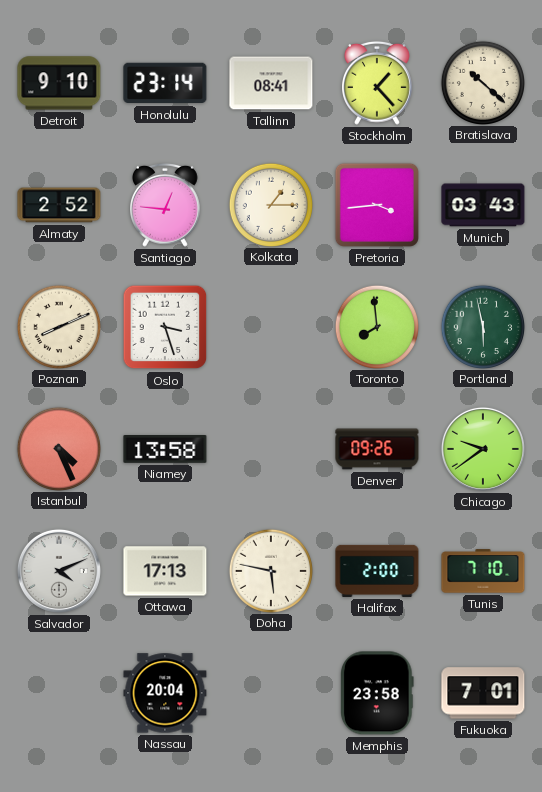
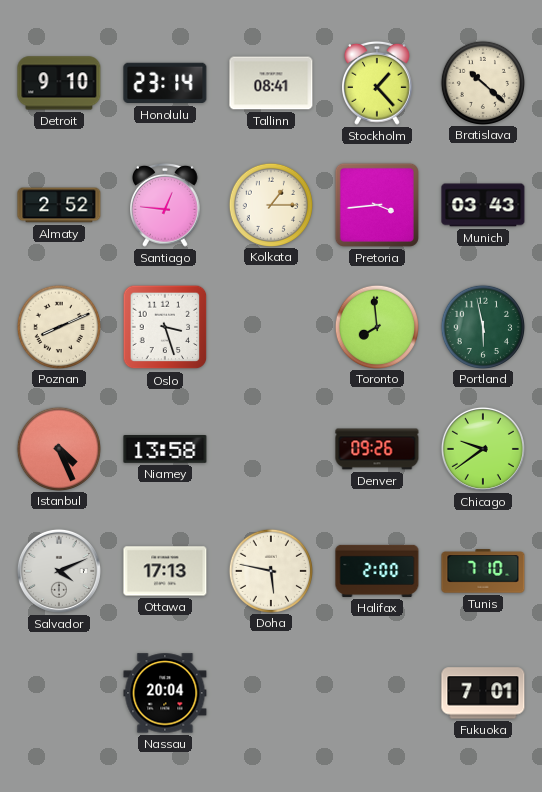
Memphis: 23:58 -> none
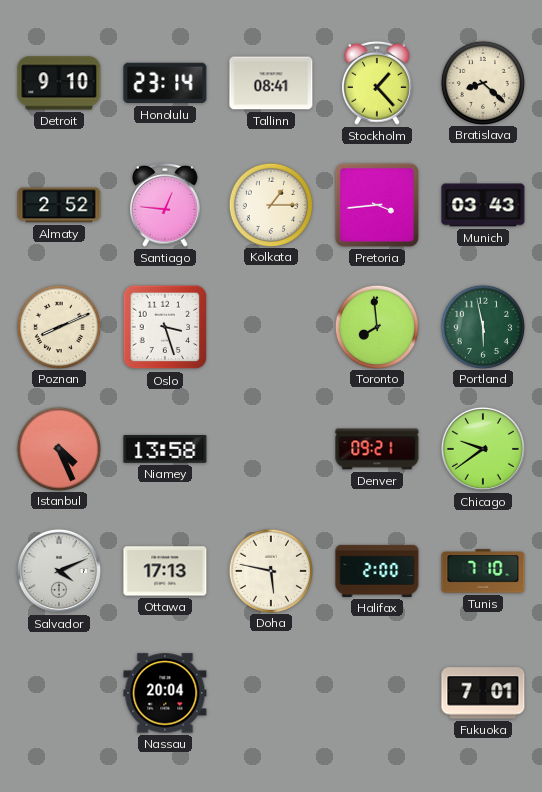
Bratislava: 10:22 -> 8:22
Denver: 09:26 -> 09:21
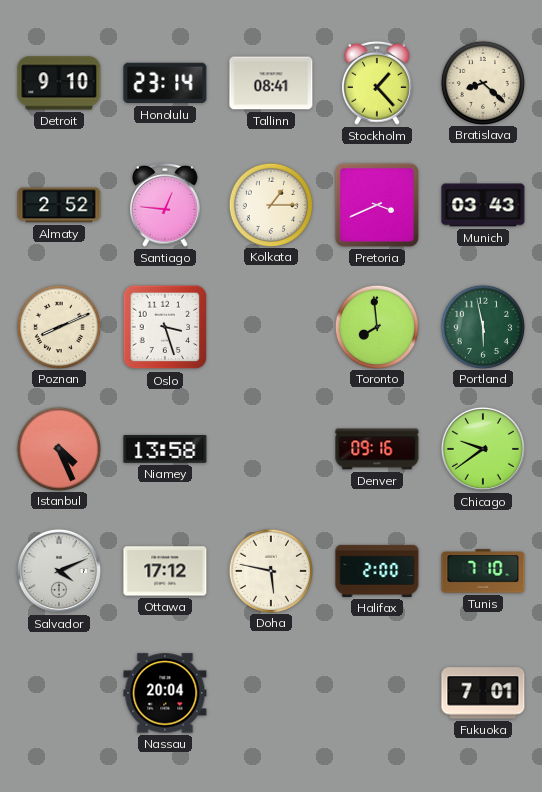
Pretoria: 3:44 -> 3:41
Denver: 09:21 -> 09:16
Ottawa: 17:13 -> 17:12
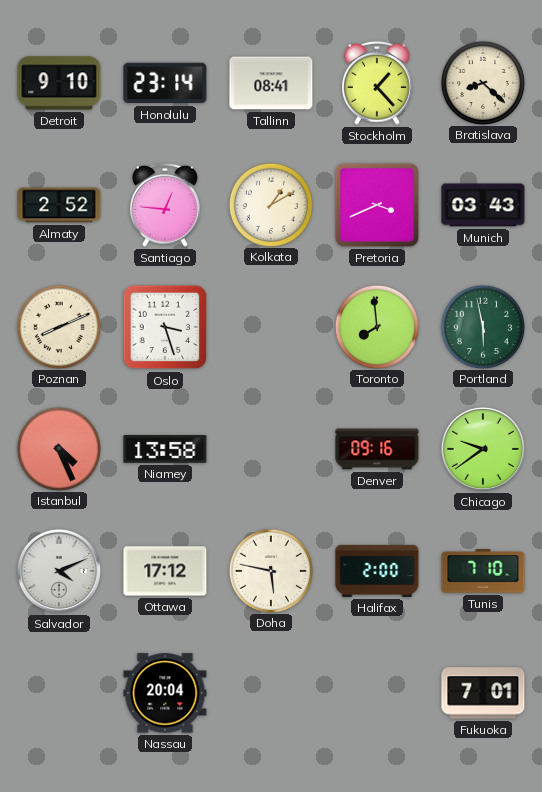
Kolkata: 1:15 -> 1:10
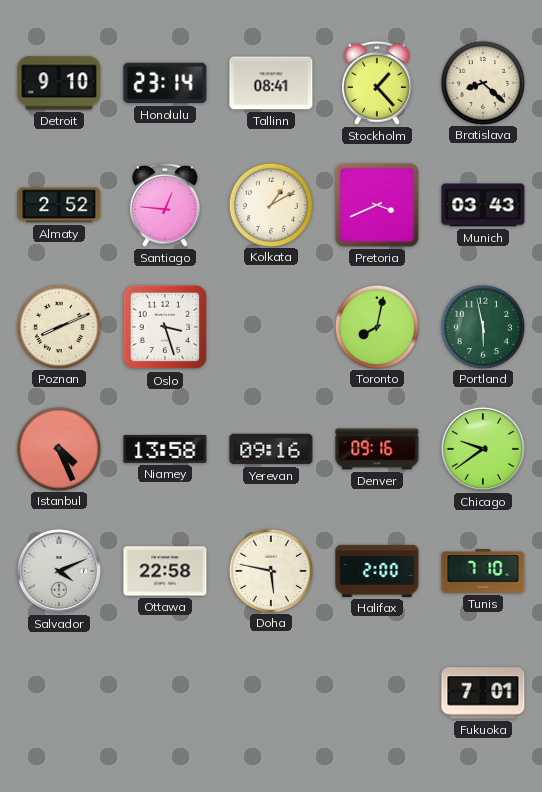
Toronto: 7:59 -> 8:02
Yerevan: none -> 09:16
Ottawa: 17:12 -> 22:58
Nassau: 20:04 -> none
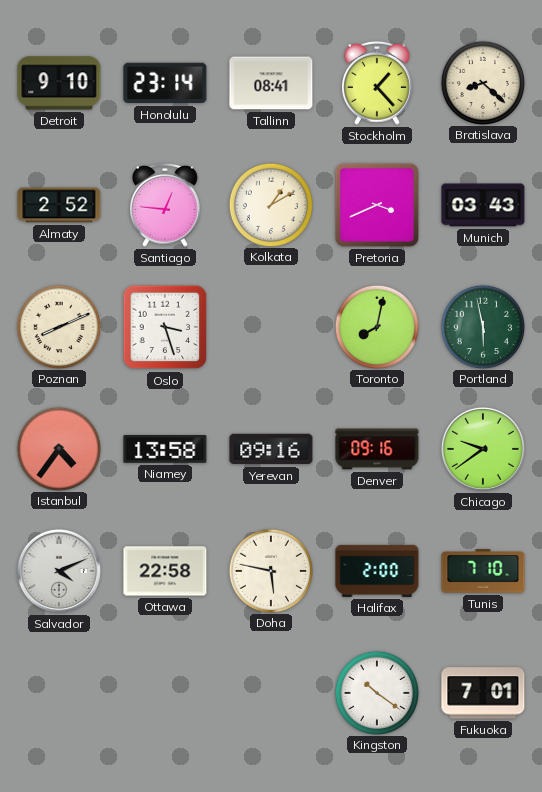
Istanbul: 4:26 -> 4:36
Kingston: none -> 10:21
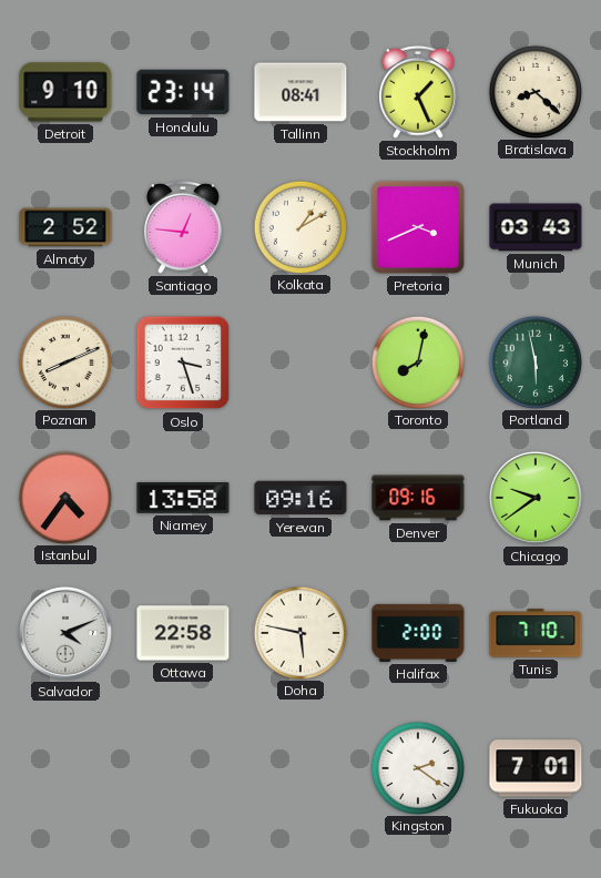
Stockholm: 1:23 -> 1:26
Kingston: 10:21 -> 2:21
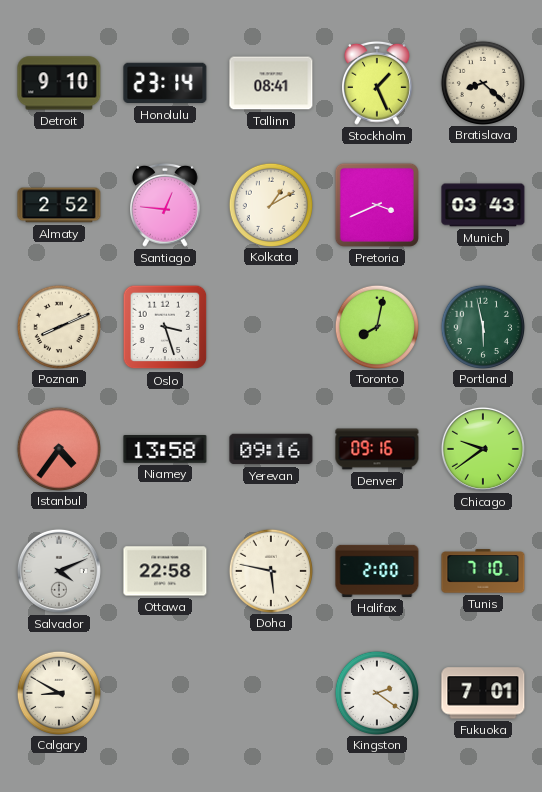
Calgary: none -> 8:50
